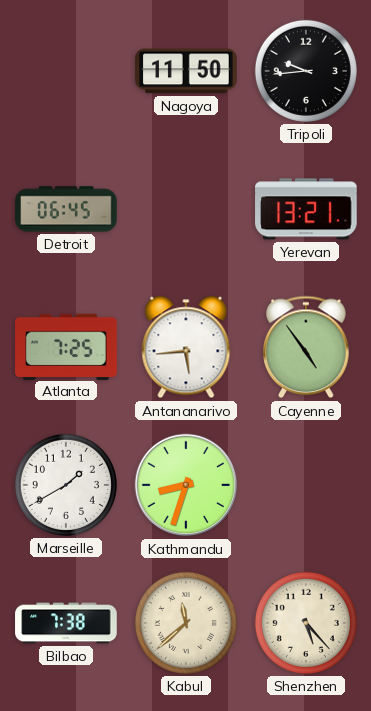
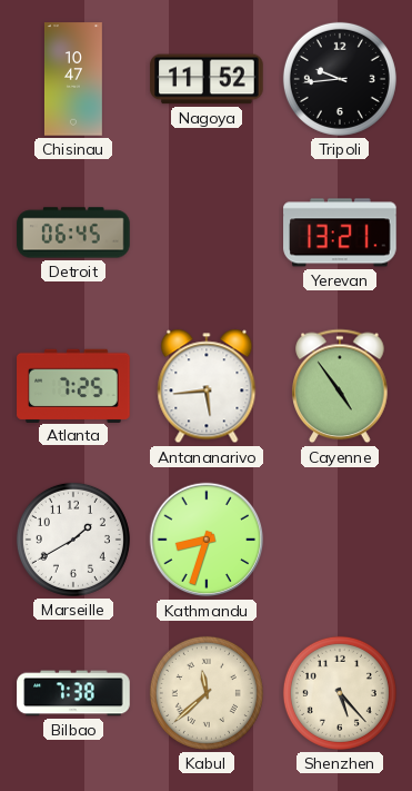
Chisinau: none -> 10:47
Nagoya: 11:50 -> 11:52
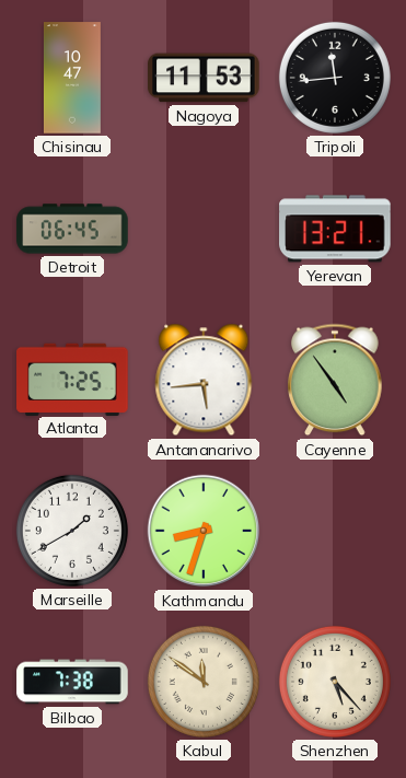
Nagoya: 11:52 -> 11:53
Tripoli: 9:44 -> 11:44
Kabul: 11:38 -> 11:51
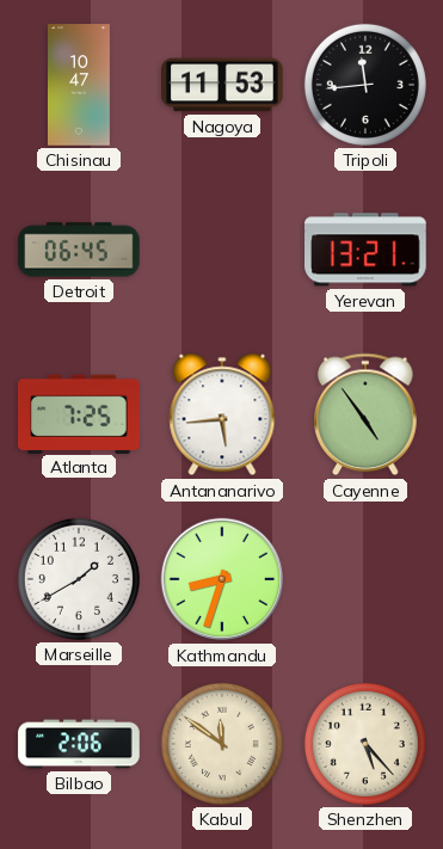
Bilbao: 7:38 -> 2:06
